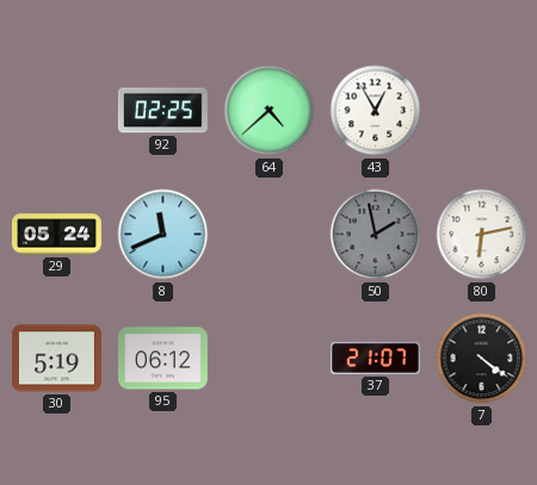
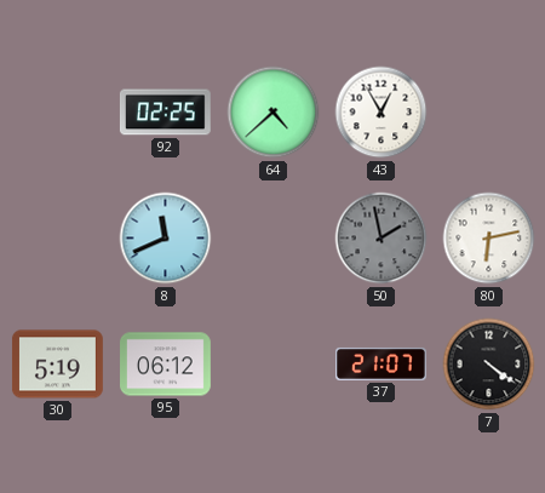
29: 05:24 -> none
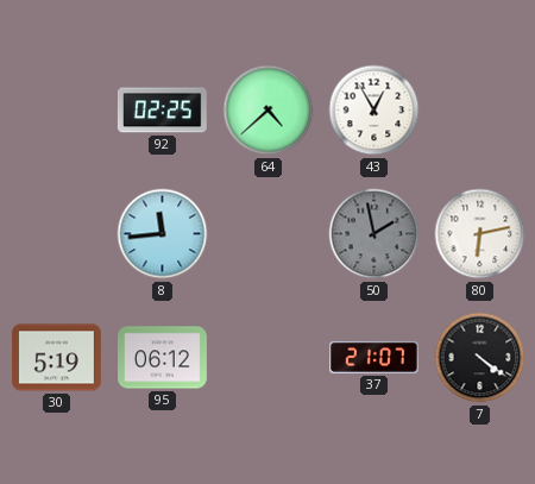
8: 11:41 -> 11:44
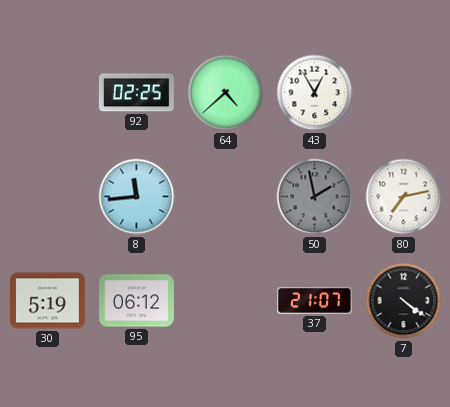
80: 6:13 -> 7:13
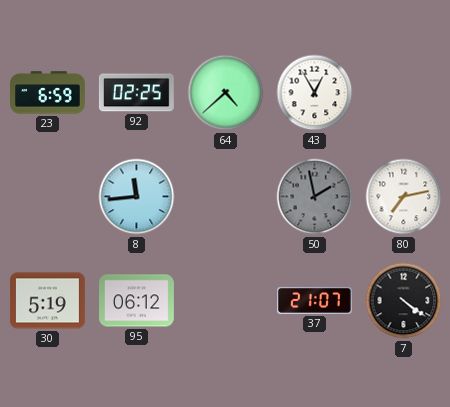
23: none -> 6:59
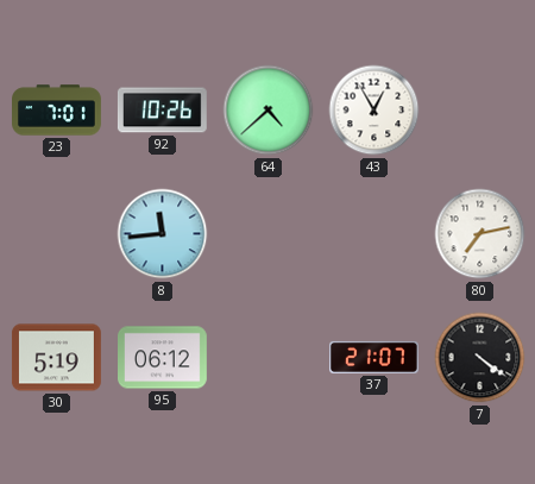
23: 6:59 -> 7:01
92: 02:25 -> 10:26
50: 1:58 -> none
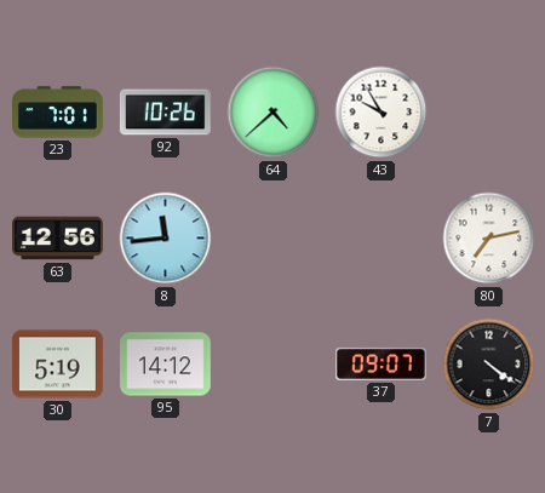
43: 12:55 -> 9:55
63: none -> 12:56
95: 06:12 -> 14:12
37: 21:07 -> 09:07
